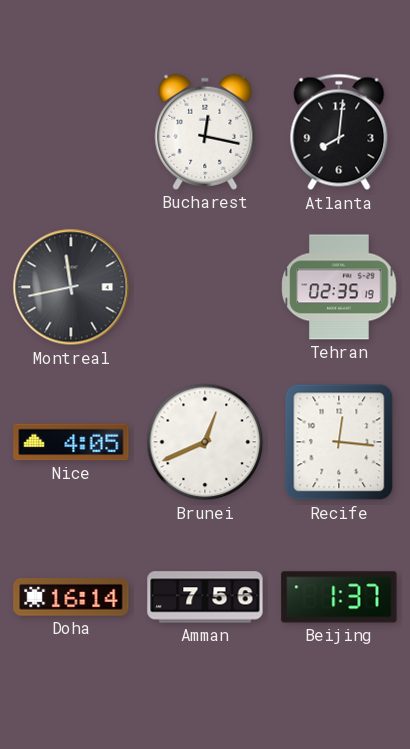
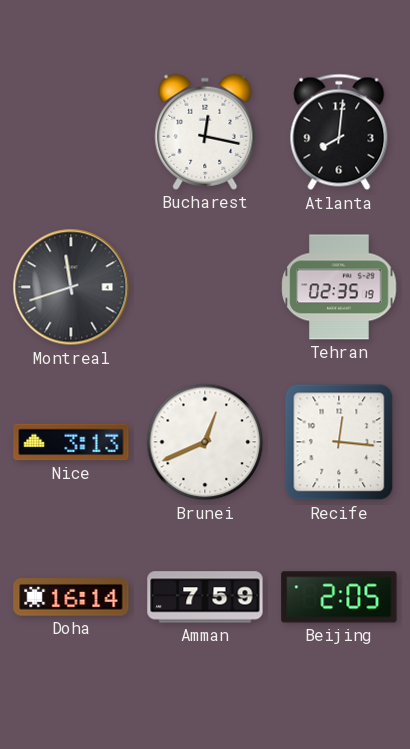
Montreal: 11:43 -> 11:42
Nice: 4:05 -> 3:13
Amman: 7:56 -> 7:59
Beijing: 1:37 -> 2:05
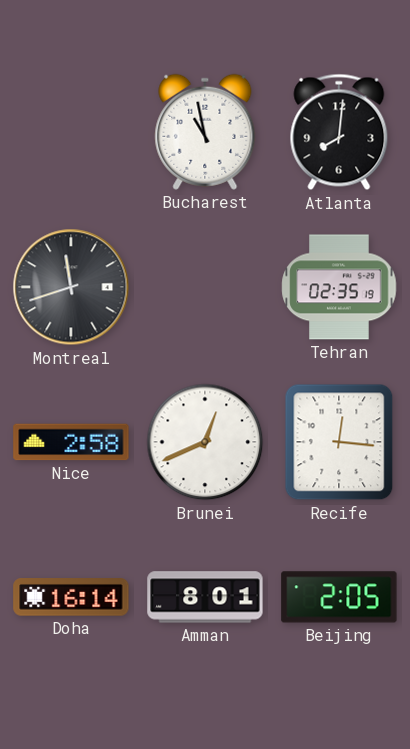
Bucharest: 12:17 -> 10:58
Nice: 3:13 -> 2:58
Amman: 7:59 -> 8:01
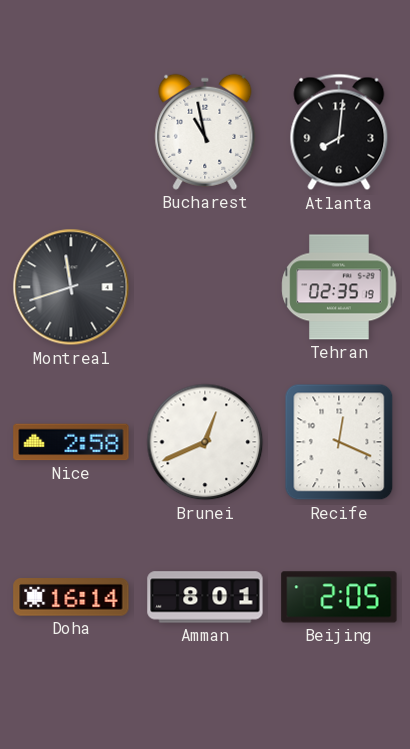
Recife: 12:16 -> 12:19
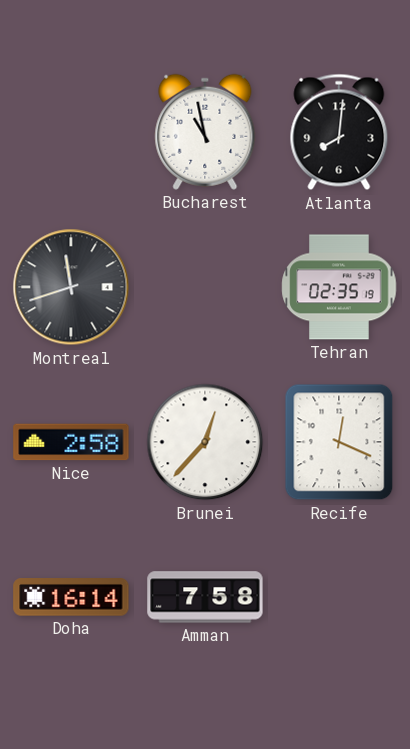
Brunei: 12:41 -> 12:37
Amman: 8:01 -> 7:58
Beijing: 2:05 -> none
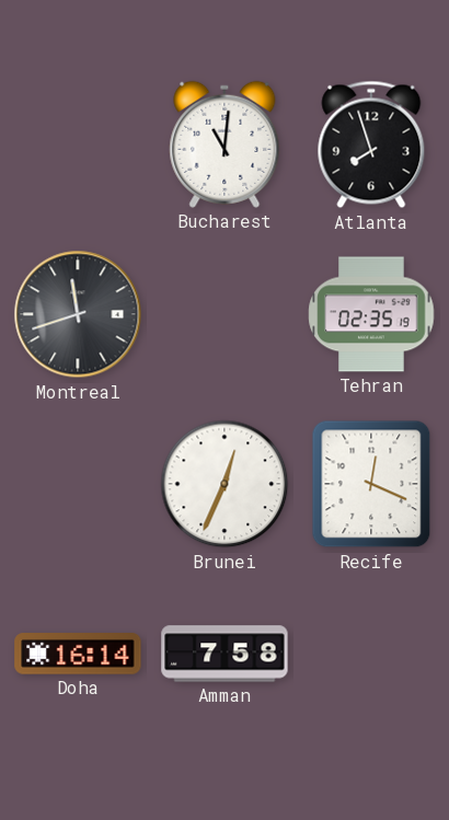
Bucharest: 10:58 -> 11:01
Atlanta: 8:01 -> 7:57
Nice: 2:58 -> none
Brunei: 12:37 -> 12:34
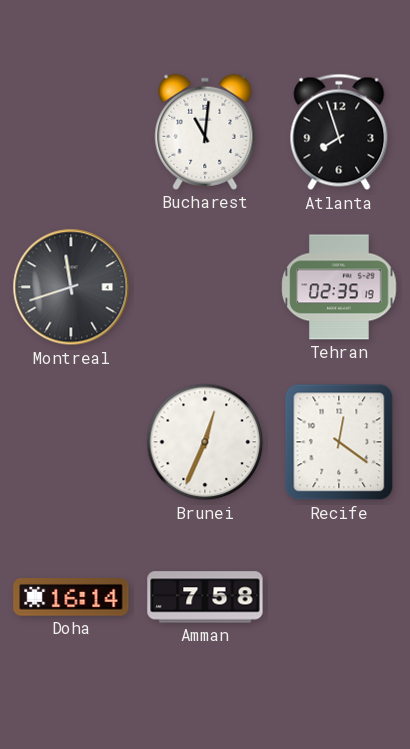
Recife: 12:19 -> 12:21
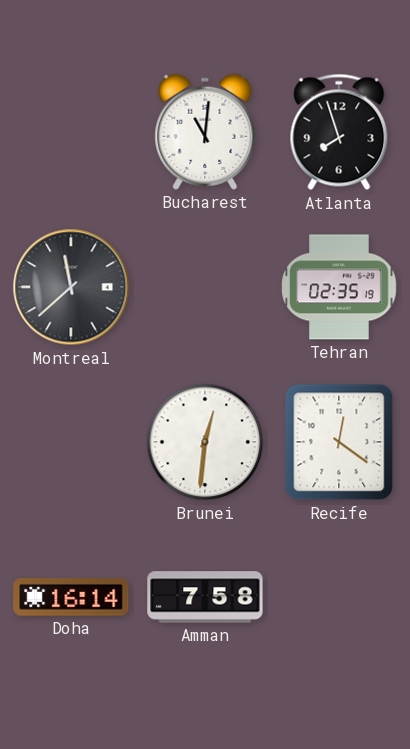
Montreal: 11:42 -> 11:38
Brunei: 12:34 -> 12:31
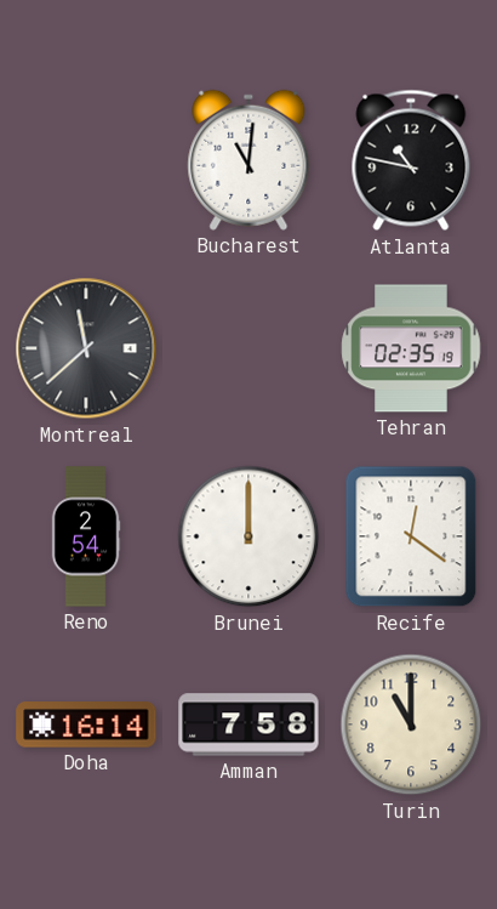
Atlanta: 7:57 -> 10:47
Reno: none -> 2:54
Brunei: 12:31 -> 12:00
Turin: none -> 11:00
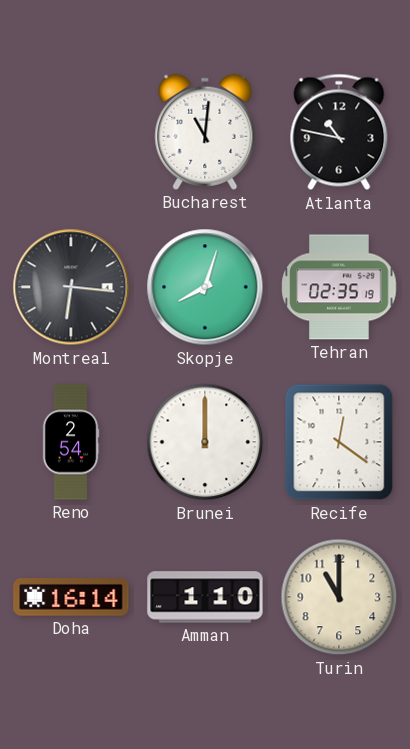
Montreal: 11:38 -> 6:16
Skopje: none -> 8:03
Amman: 7:58 -> 1:10
